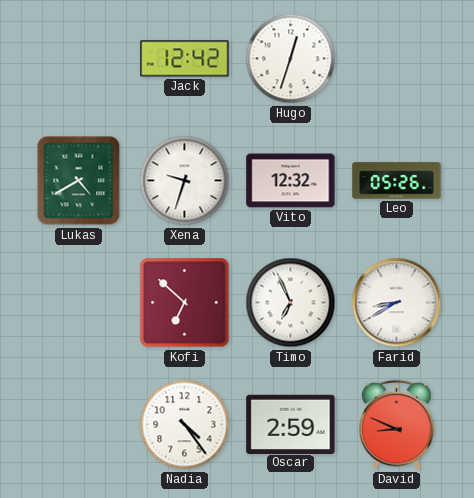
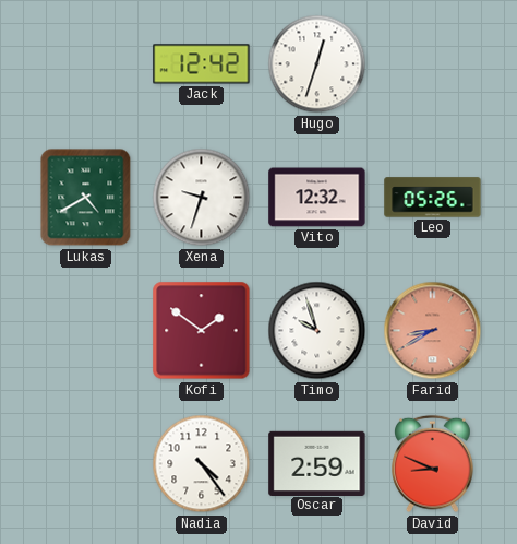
Kofi: 6:52 -> 1:51
Timo: 6:56 -> 9:57
Farid dial: white -> salmon
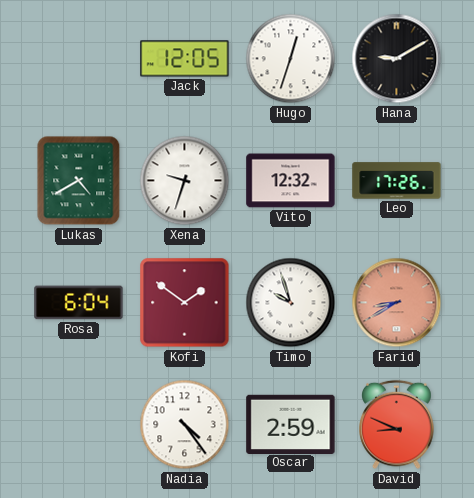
Jack: 12:42 -> 12:05
Hana: none -> 9:10
Leo: 05:26 -> 17:26
Rosa: none -> 6:04
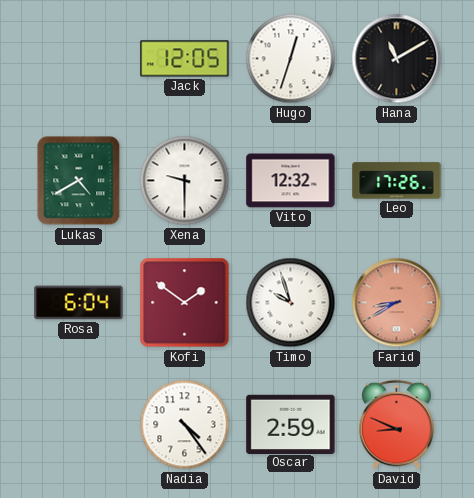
Hana: 9:10 -> 11:10
Xena: 9:33 -> 9:30
